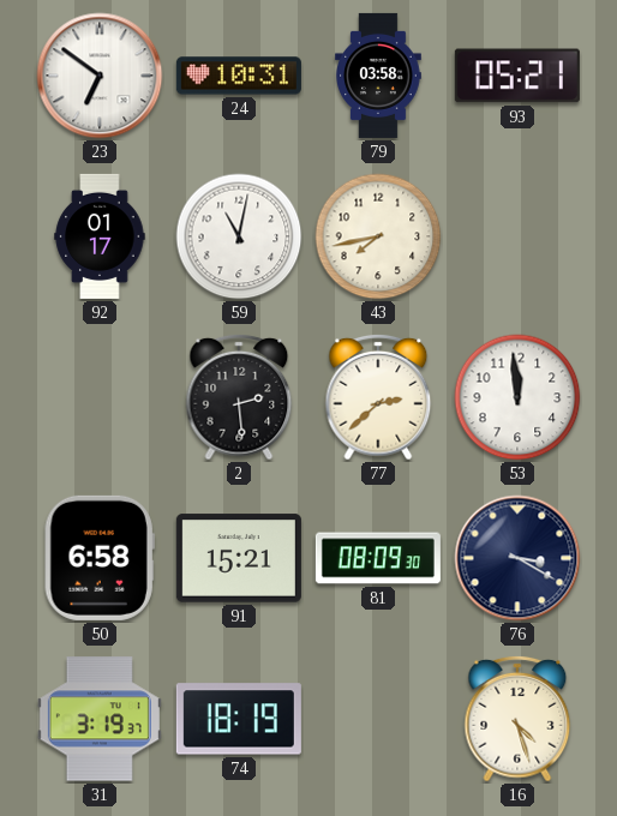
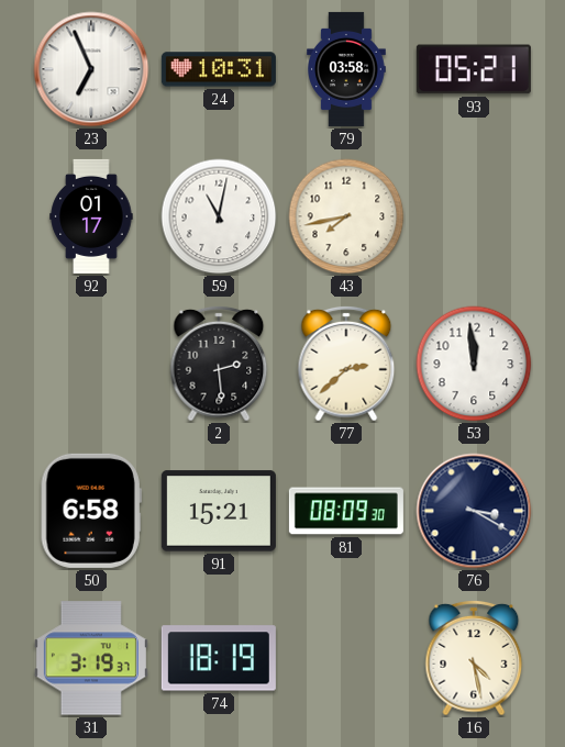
23: 6:51 -> 6:56
16: 4:27 -> 4:28
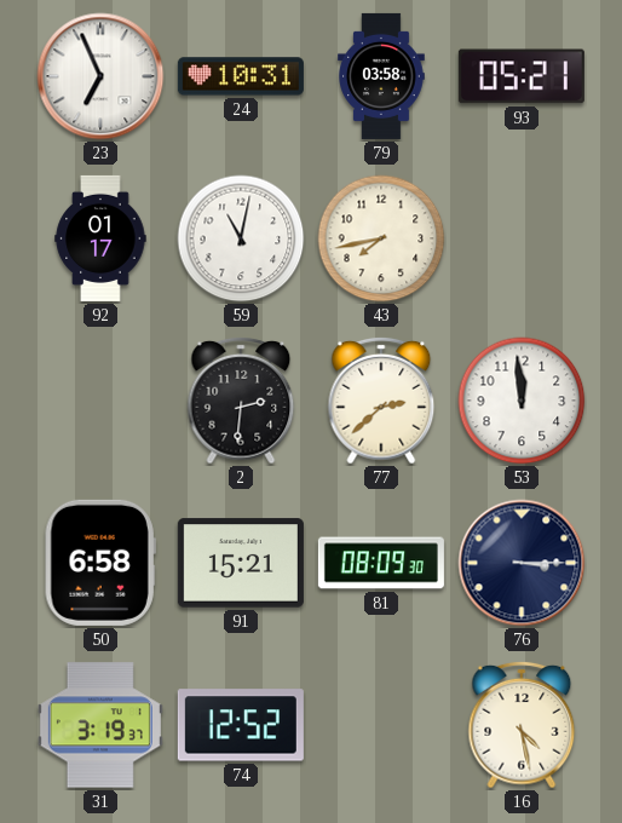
2: 2:29 -> 2:31
76: 3:20 -> 3:15
74: 18:19 -> 12:52
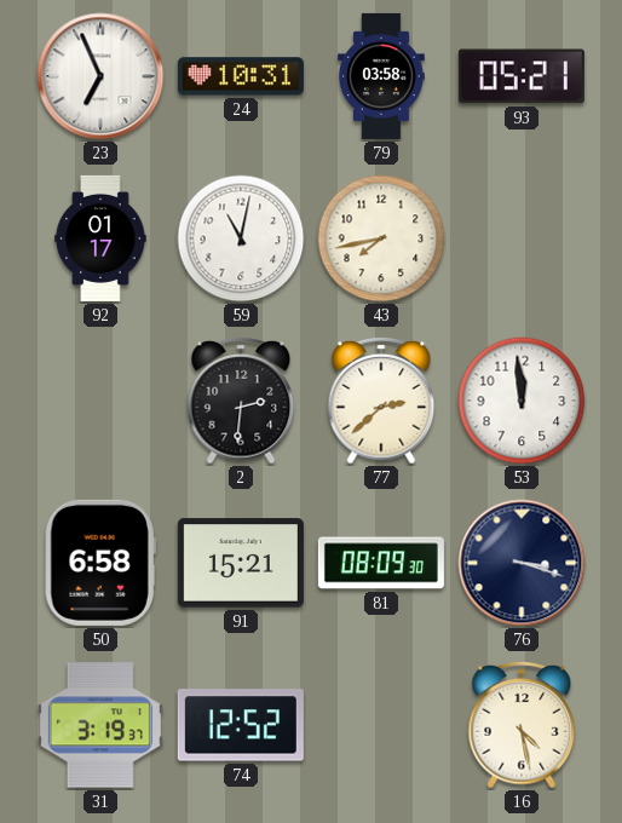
76: 3:15 -> 3:18
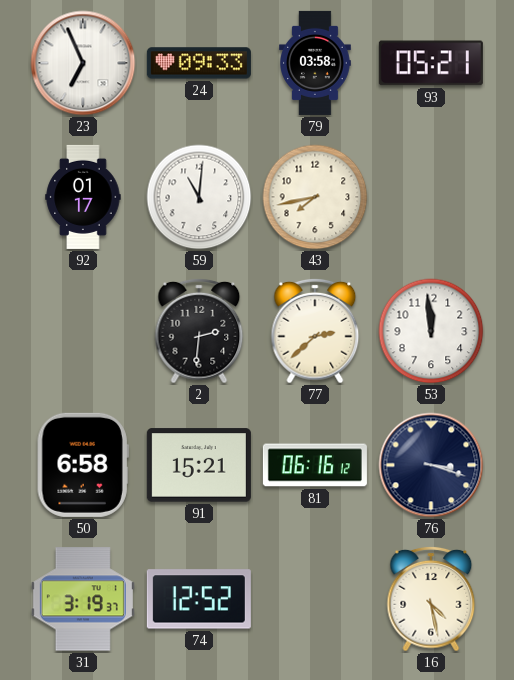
24: 10:31 -> 09:33
59: 11:02 -> 11:01
81: 08:09 -> 06:16
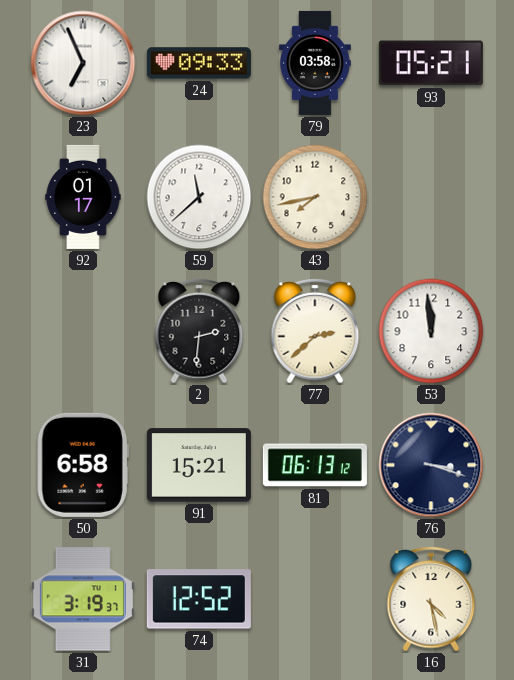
59: 11:01 -> 11:38
81: 06:16 -> 06:13
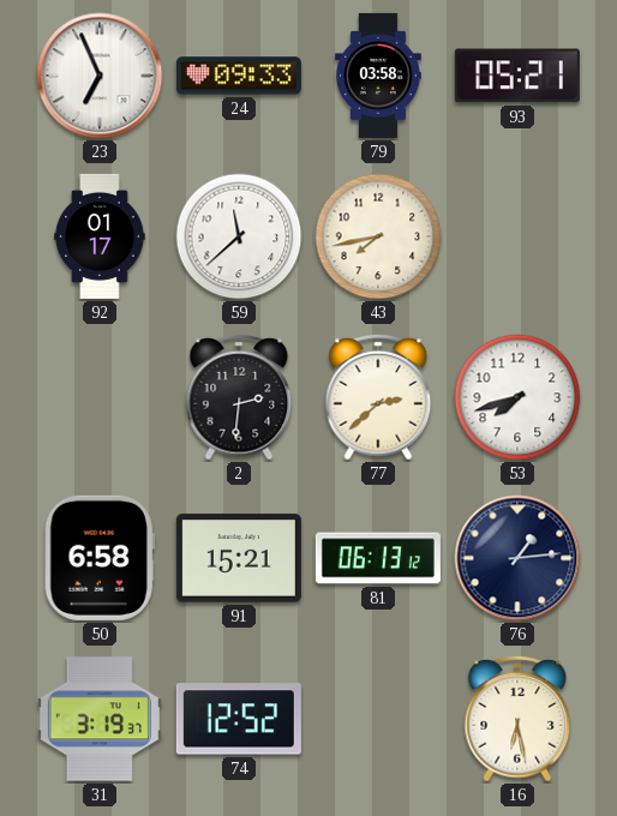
53: 11:59 -> 7:42
76: 3:18 -> 1:14
16: 4:28 -> 6:28
